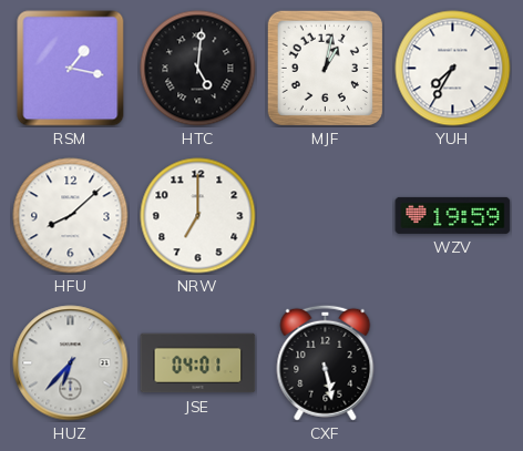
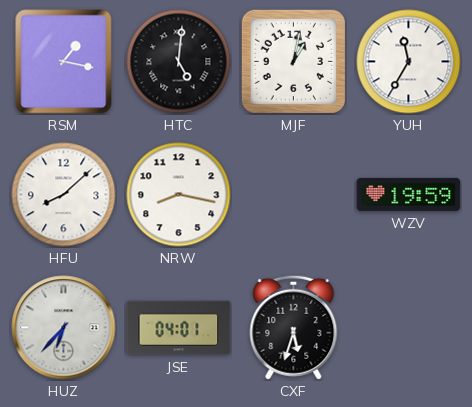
YUH: 7:35 -> 11:35
NRW: 7:00 -> 8:17
CXF: 5:28 -> 5:33
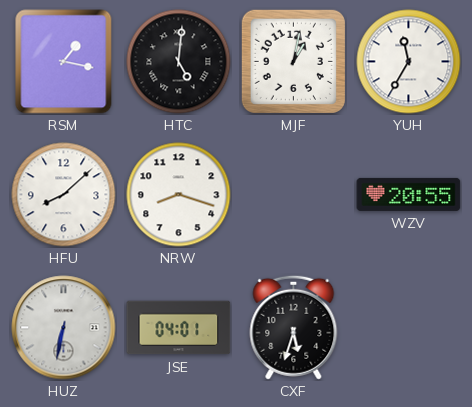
NRW: 8:17 -> 8:18
WZV: 19:59 -> 20:55
HUZ: 6:37 -> 6:32
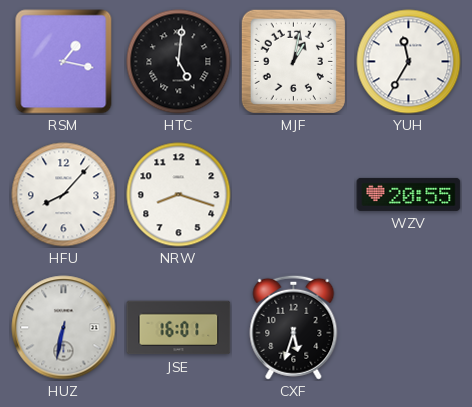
HFU: 8:08 -> 8:07
JSE: 04:01 -> 16:01
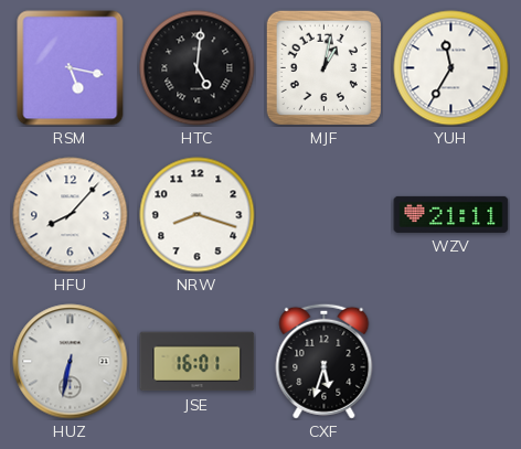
RSM: 1:17 -> 5:17
WZV: 20:55 -> 21:11
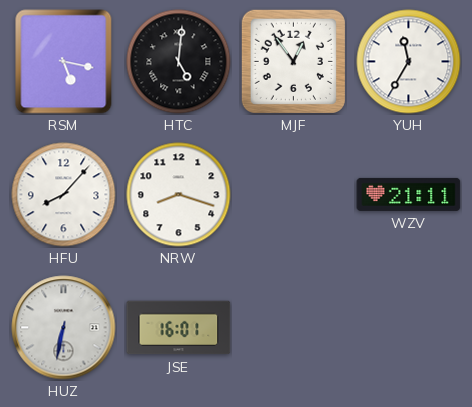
MJF: 1:02 -> 12:54
CXF: 5:33 -> none
